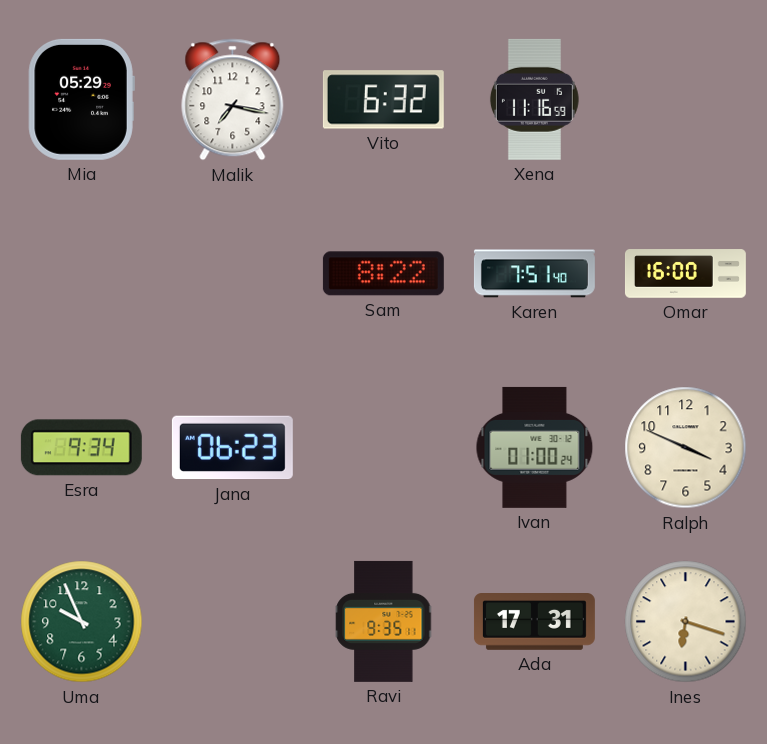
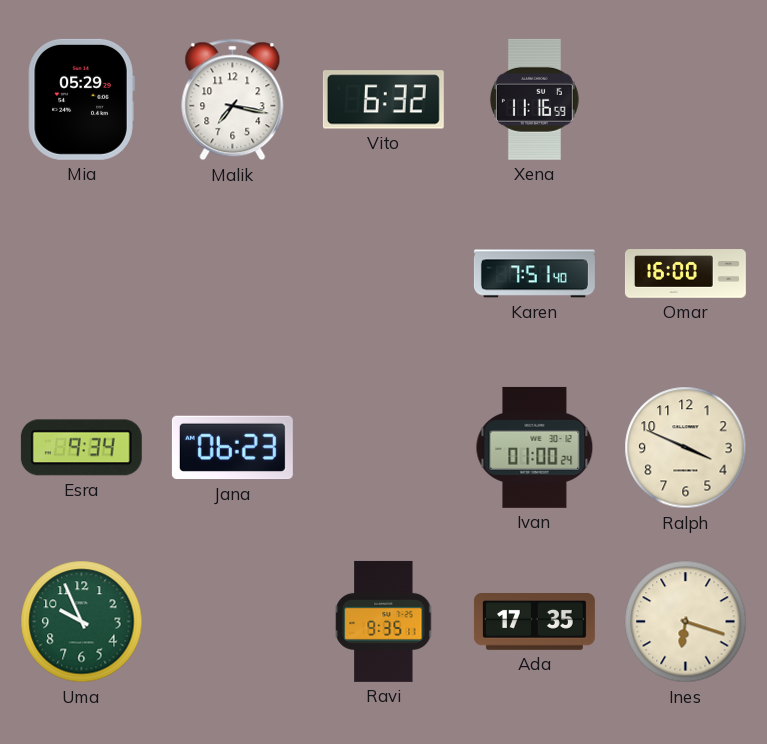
Sam: 8:22 -> none
Ada: 17:31 -> 17:35
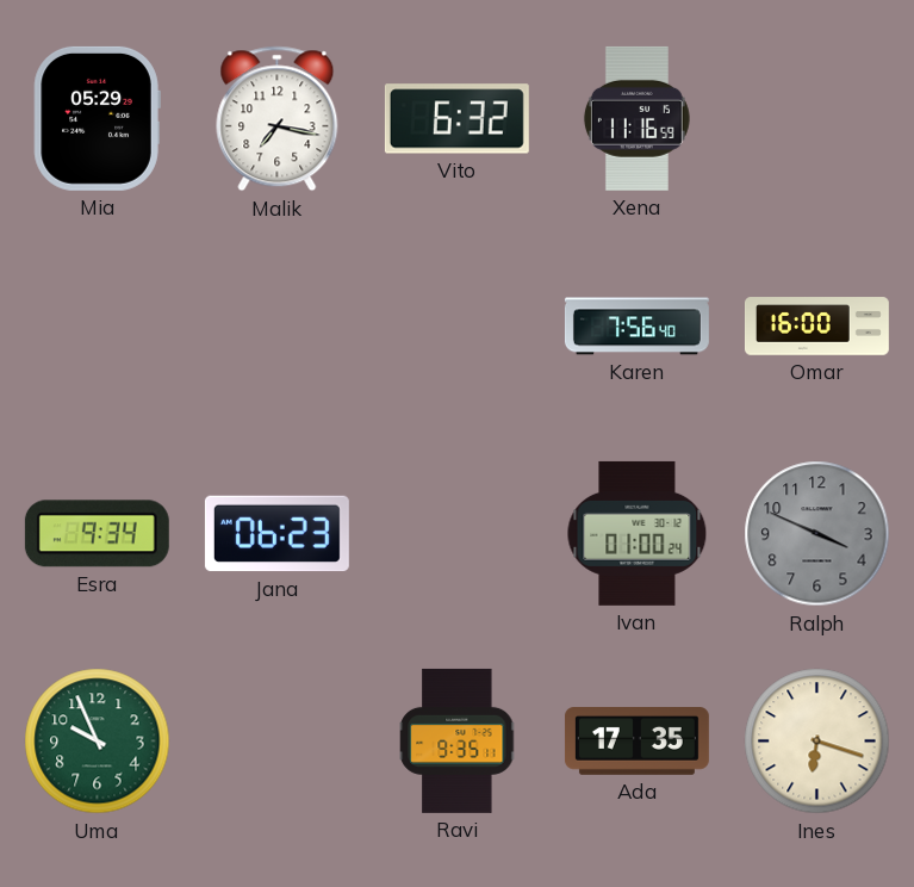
Karen: 7:51 -> 7:56
Ralph dial: cream -> grey
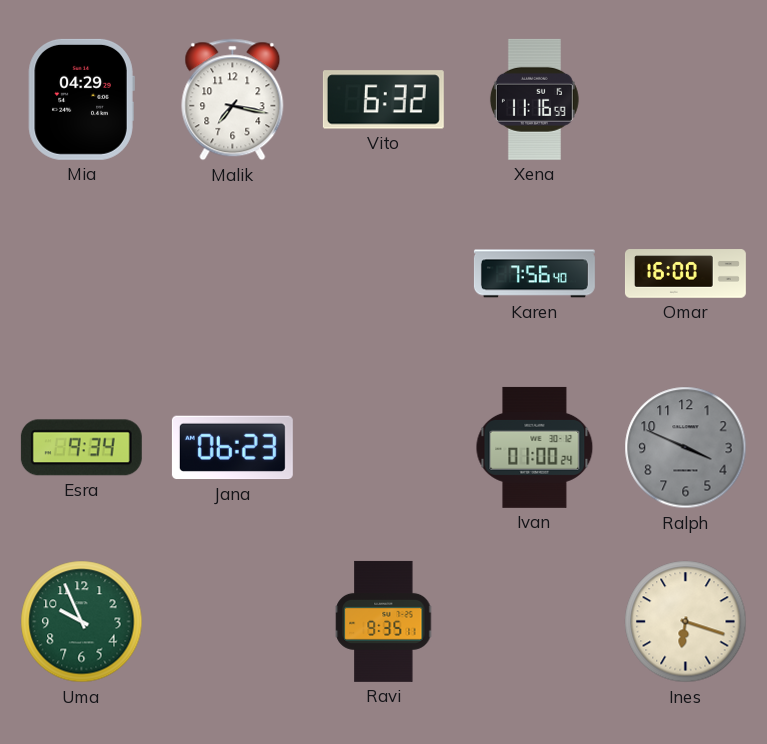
Mia: 05:29 -> 04:29
Ada: 17:35 -> none
